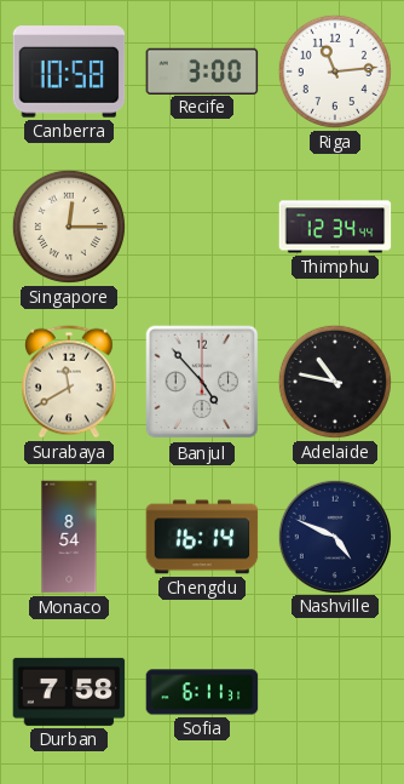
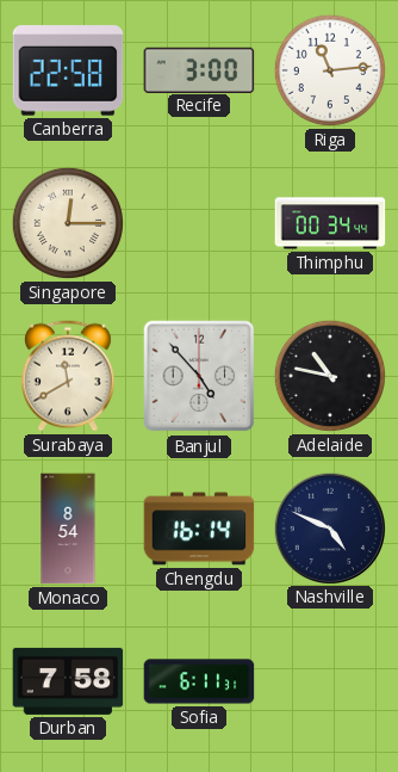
Canberra: 10:58 -> 22:58
Thimphu: 12:34 -> 00:34
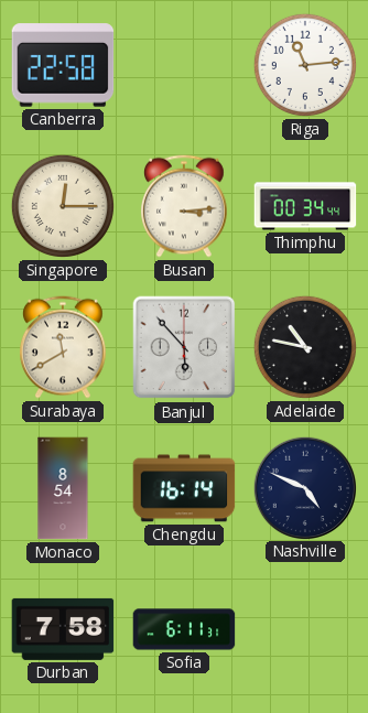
Recife: 3:00 -> none
Busan: none -> 3:14
Banjul: 4:53 -> 5:53
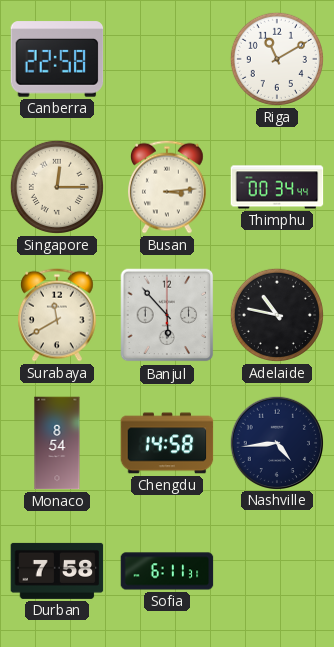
Riga: 11:14 -> 11:10
Chengdu: 16:14 -> 14:58
Nashville: 4:49 -> 4:44
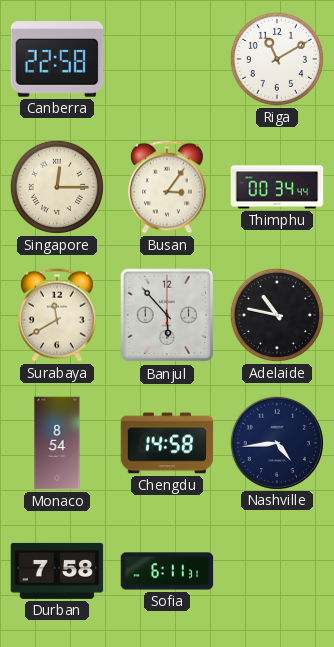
Busan: 3:14 -> 3:06
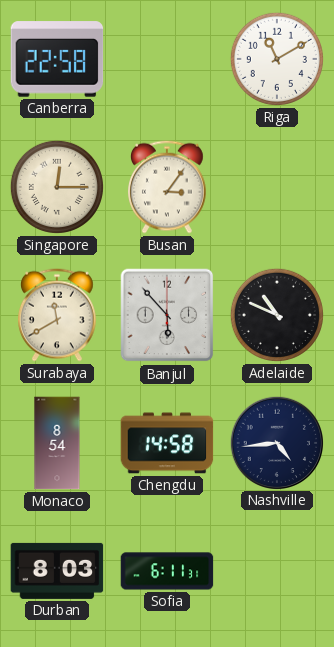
Thimphu: 00:34 -> none
Adelaide: 10:47 -> 10:49
Durban: 7:58 -> 8:03
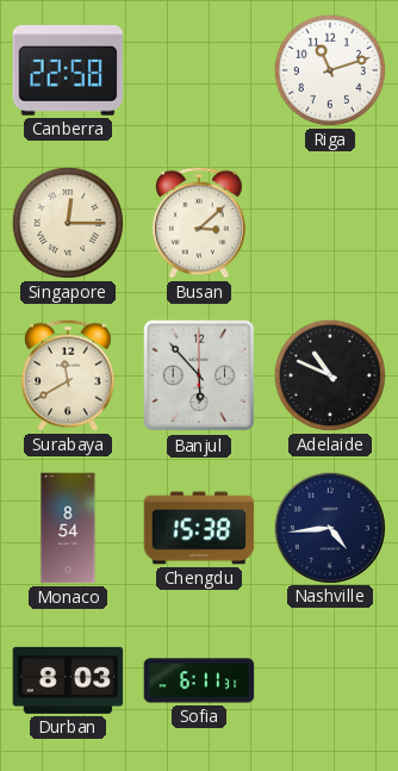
Riga: 11:10 -> 11:12
Busan: 3:06 -> 3:08
Chengdu: 14:58 -> 15:38
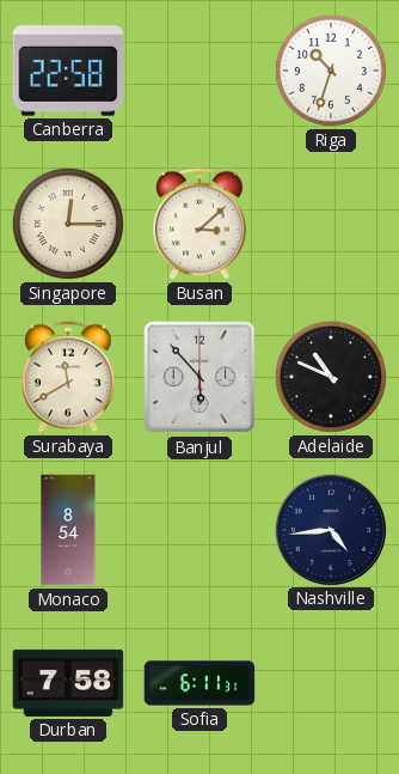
Riga: 11:12 -> 10:33
Chengdu: 15:38 -> none
Durban: 8:03 -> 7:58
